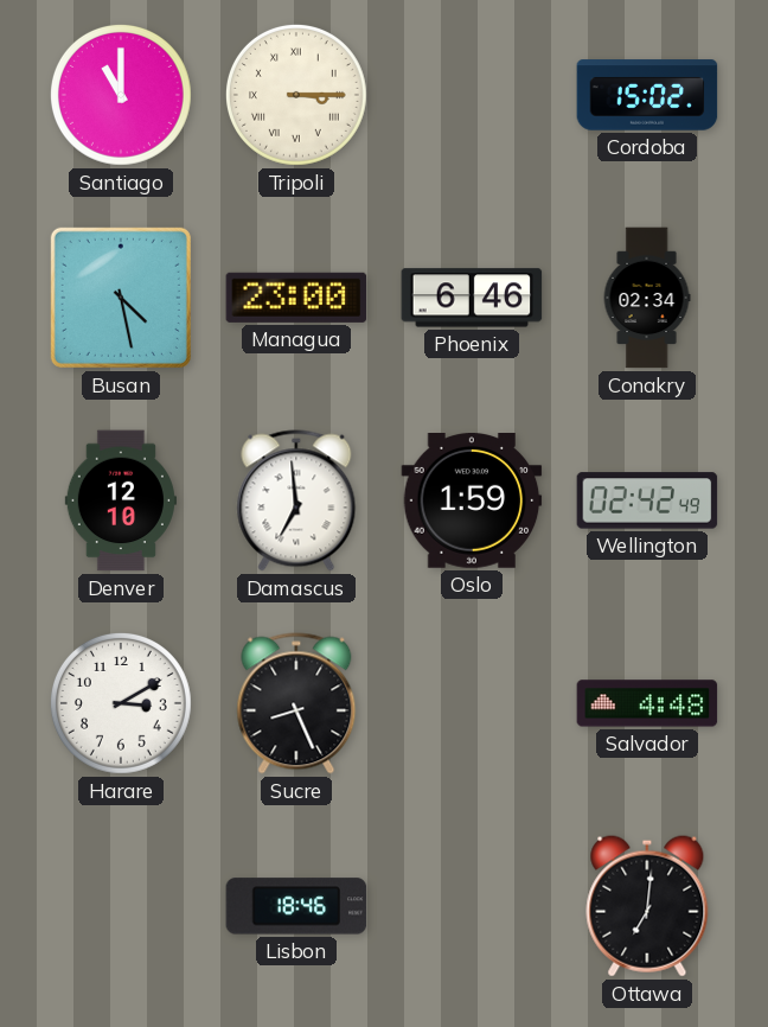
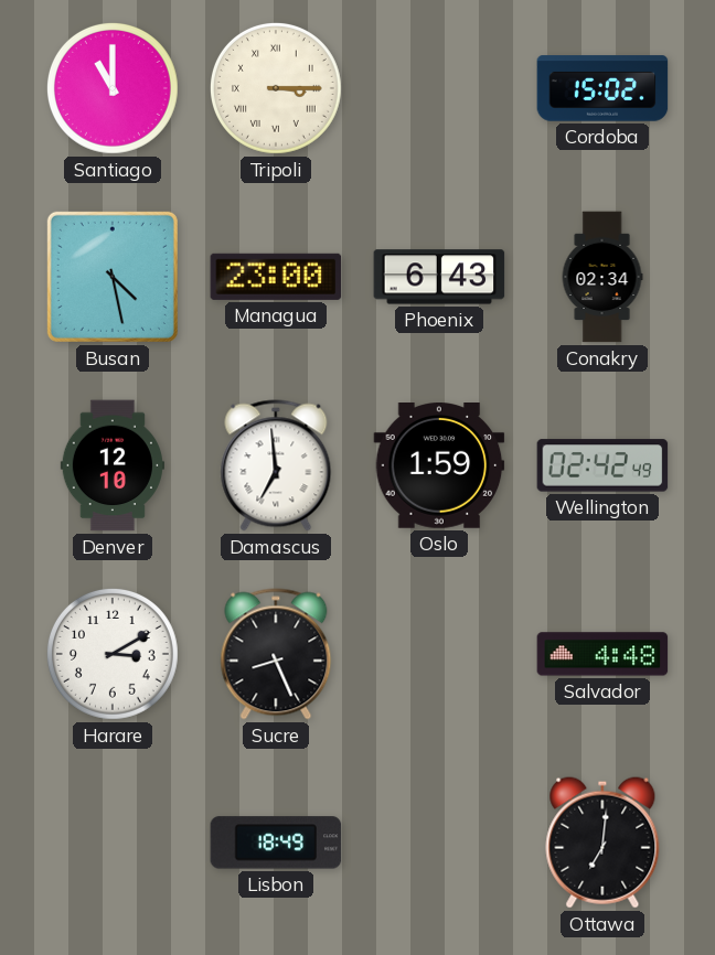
Phoenix: 6:46 -> 6:43
Lisbon: 18:46 -> 18:49
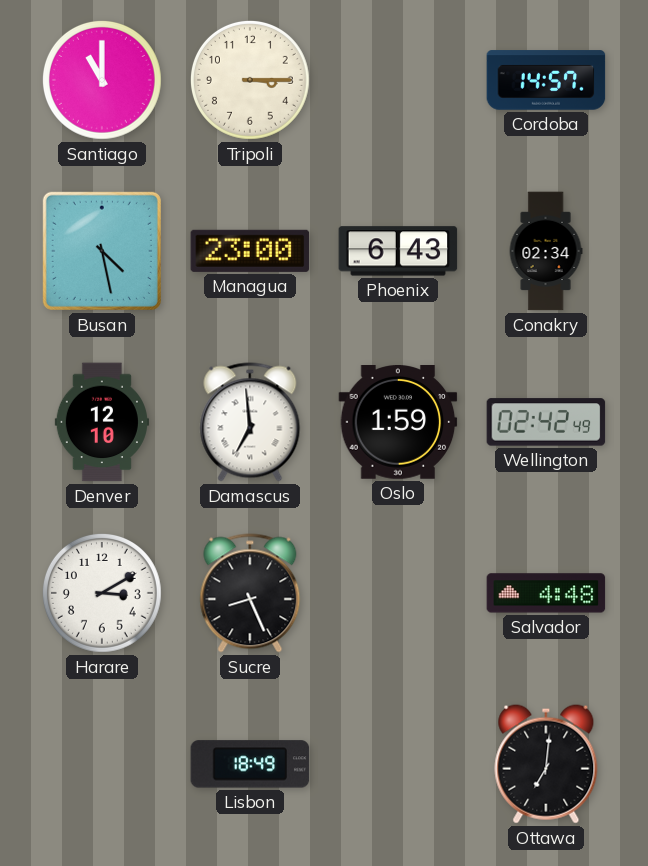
Tripoli numerals: Roman -> Arabic
Cordoba: 15:02 -> 14:57
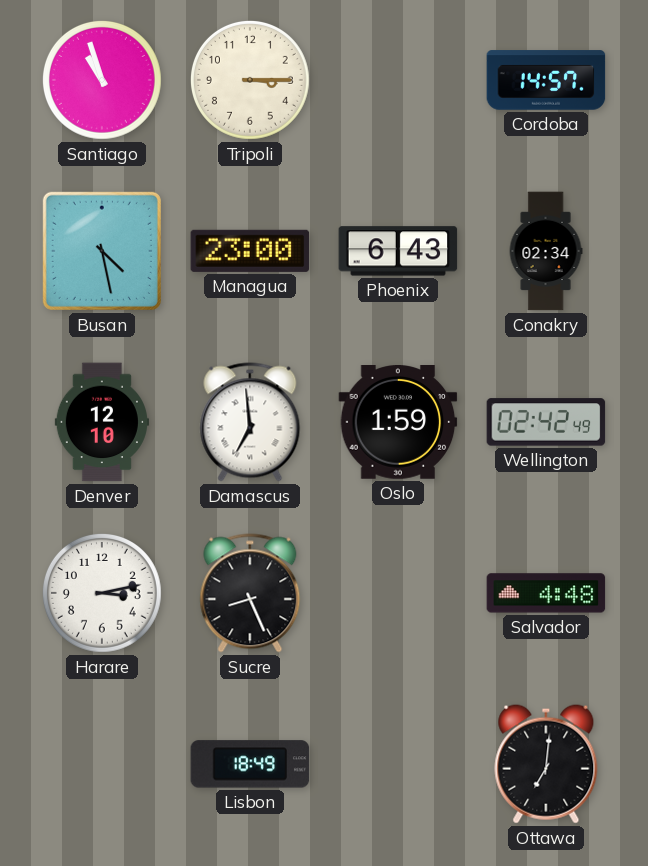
Santiago: 11:00 -> 10:57
Harare: 3:10 -> 3:13
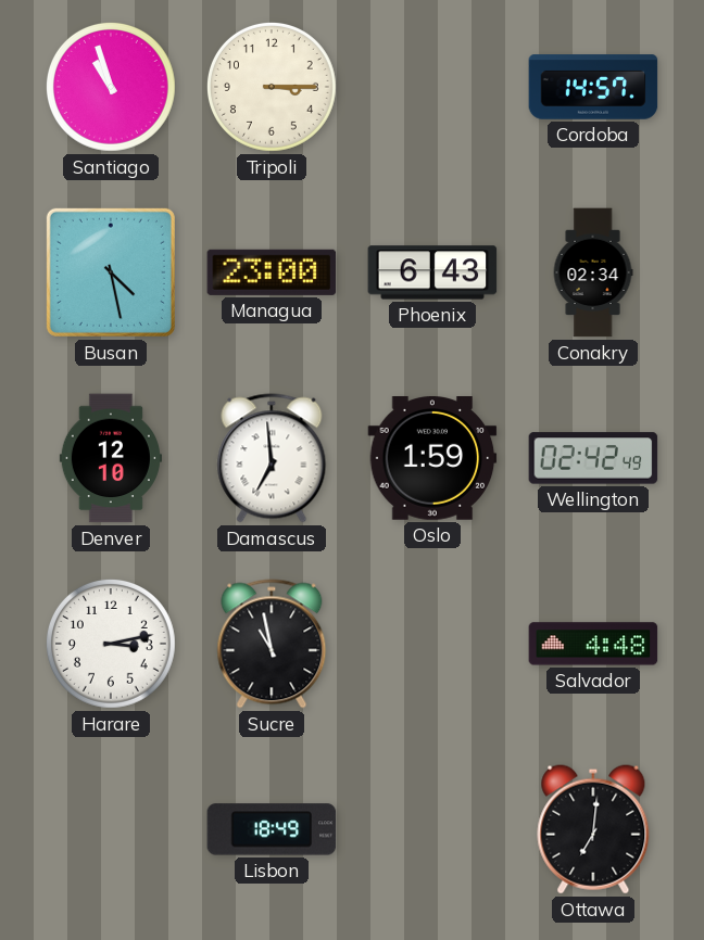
Sucre: 8:26 -> 10:58
